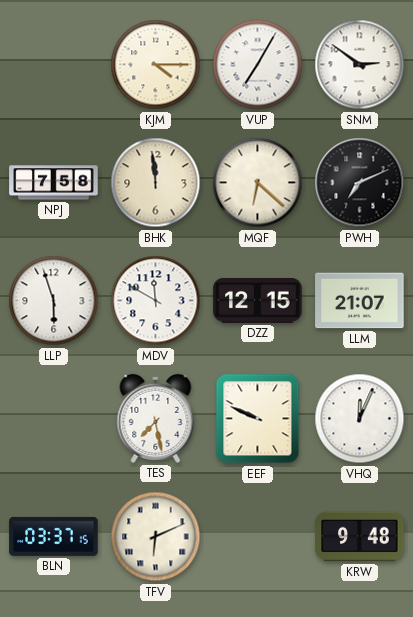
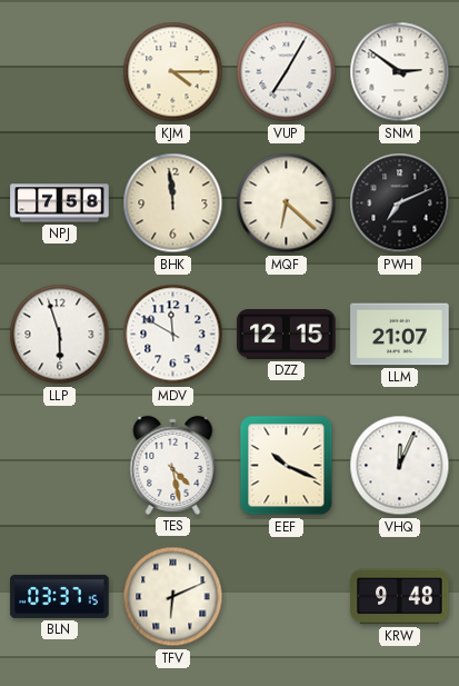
TES: 7:28 -> 4:28
EEF: 9:49 -> 10:19
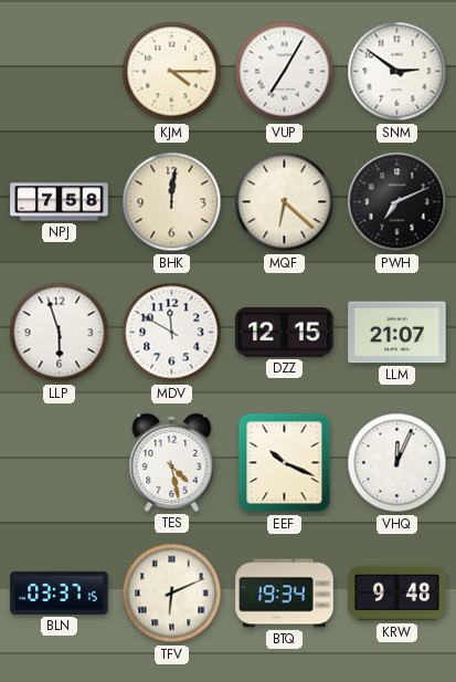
BHK: 11:59 -> 12:01
BTQ: none -> 19:34
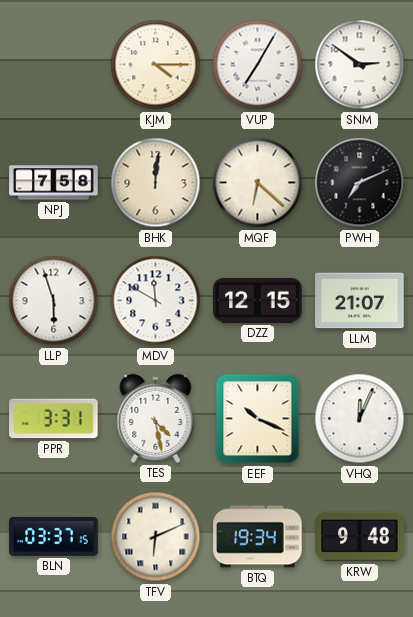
PPR: none -> 3:31
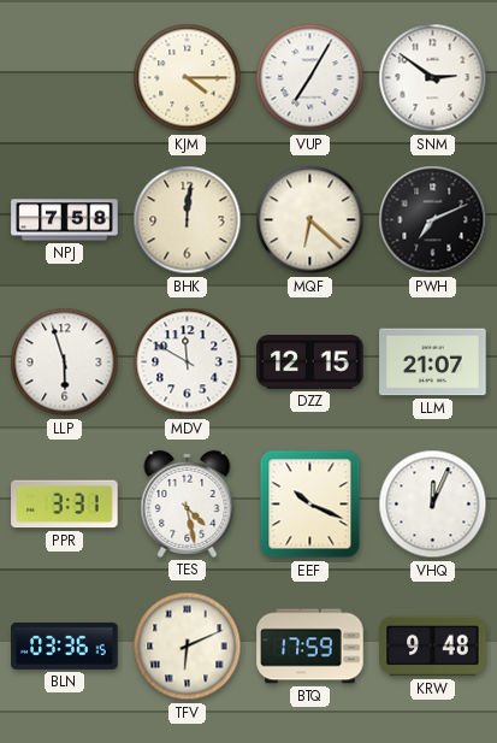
BLN: 03:37 -> 03:36
BTQ: 19:34 -> 17:59
